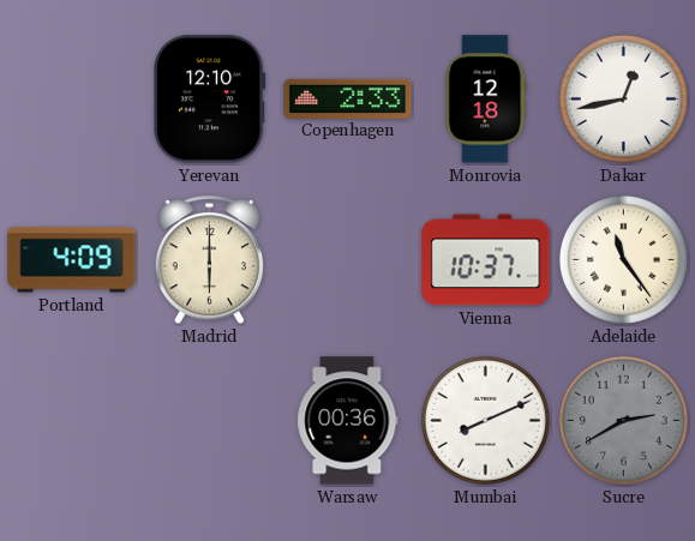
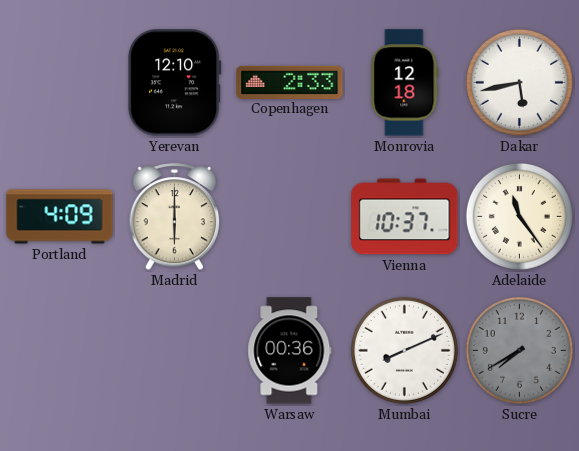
Dakar: 12:43 -> 5:43
Sucre: 2:40 -> 7:40
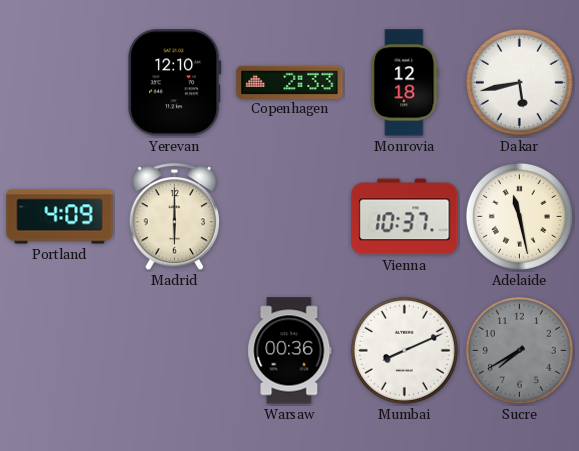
Adelaide: 11:24 -> 11:28
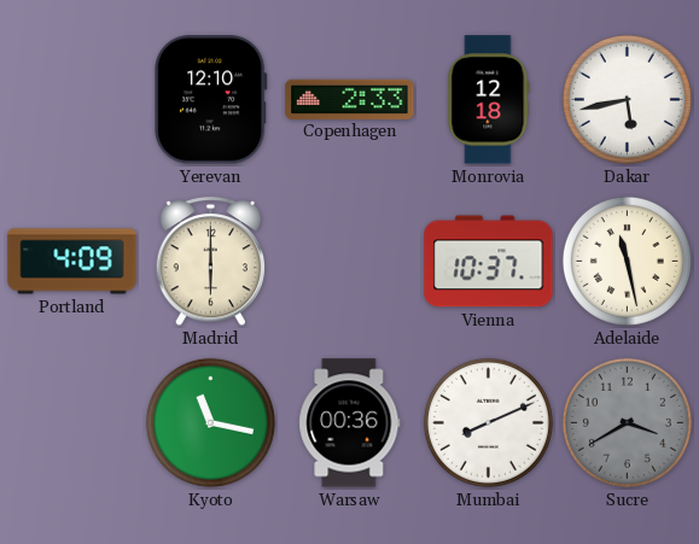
Kyoto: none -> 11:17
Sucre: 7:40 -> 3:40
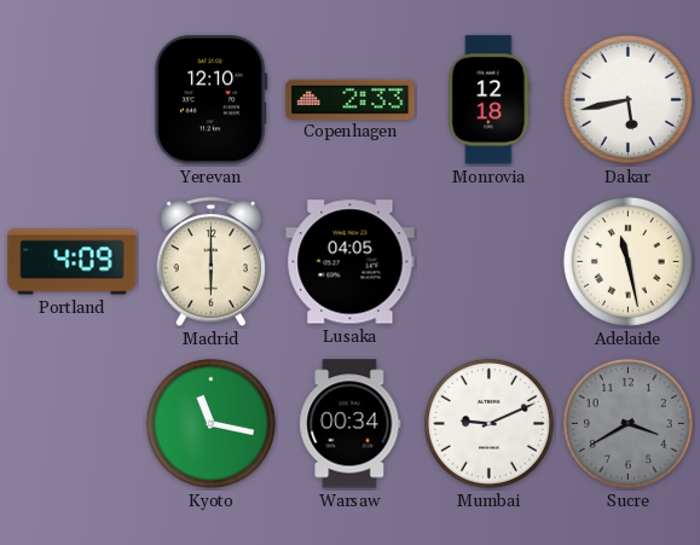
Lusaka: none -> 04:05
Vienna: 10:37 -> none
Warsaw: 00:36 -> 00:34
Mumbai: 8:11 -> 9:11
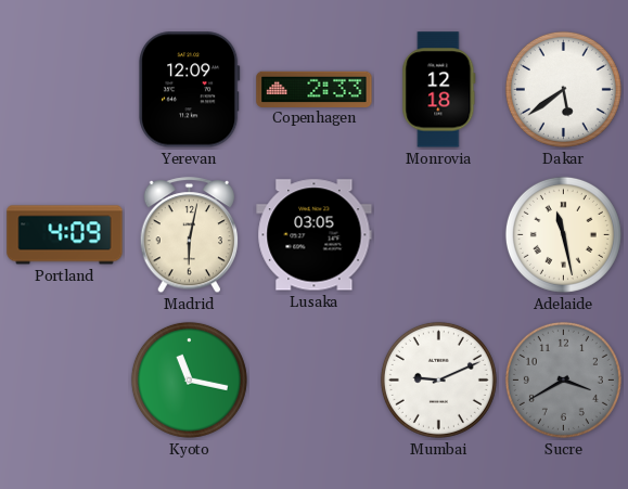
Yerevan: 12:10 -> 12:09
Dakar: 5:43 -> 5:39
Madrid: 6:00 -> 6:02
Lusaka: 04:05 -> 03:05
Warsaw: 00:34 -> none
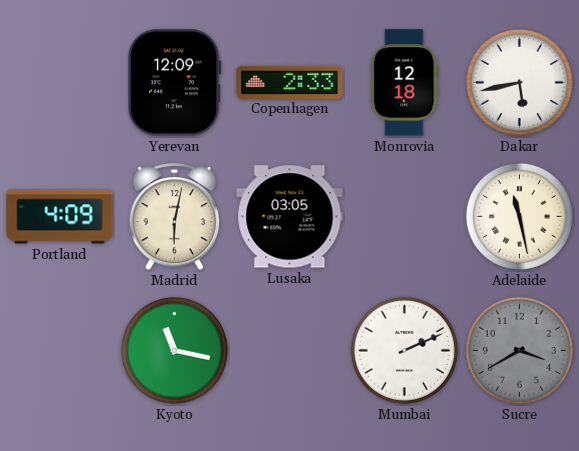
Dakar: 5:39 -> 5:43
Mumbai: 9:11 -> 2:11
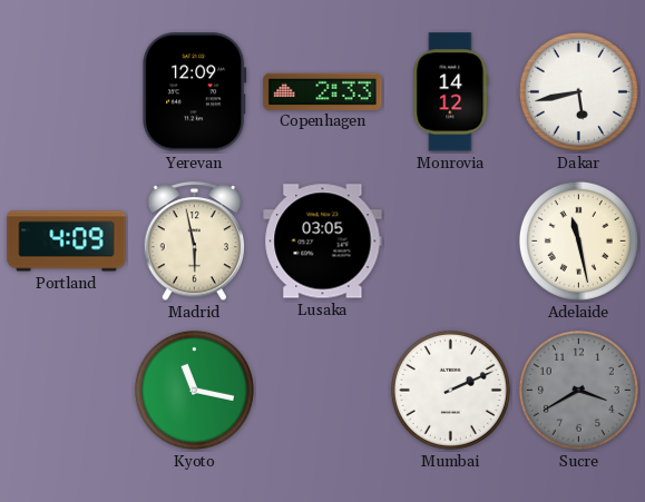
Monrovia: 12:18 -> 14:12
Madrid: 6:02 -> 5:58
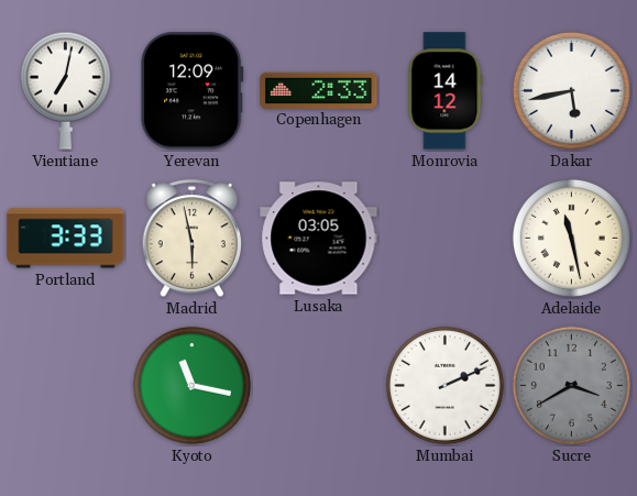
Vientiane: none -> 7:02
Portland: 4:09 -> 3:33
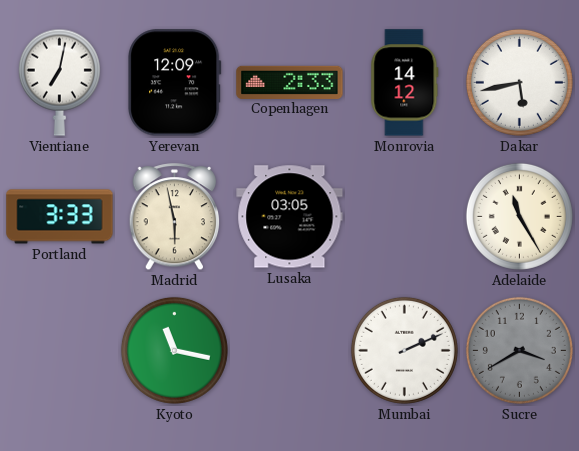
Adelaide: 11:28 -> 11:25
